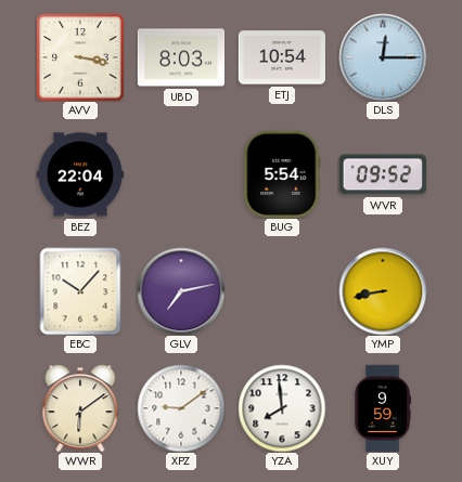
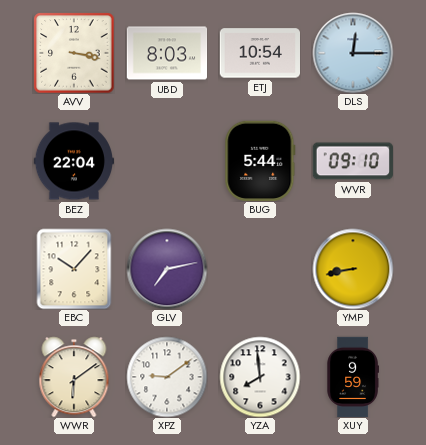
BUG: 5:54 -> 5:44
WVR: 09:52 -> 09:10
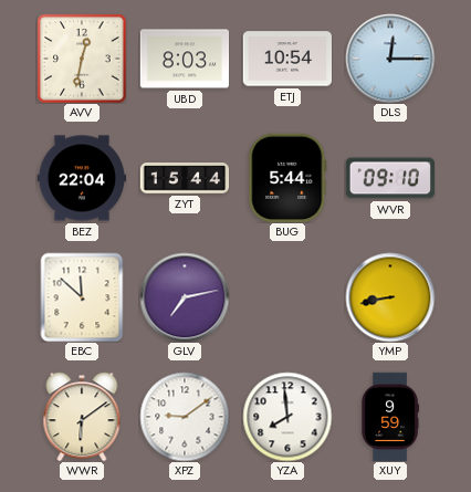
AVV: 3:17 -> 12:32
ZYT: none -> 15:44
EBC: 10:07 -> 11:52
